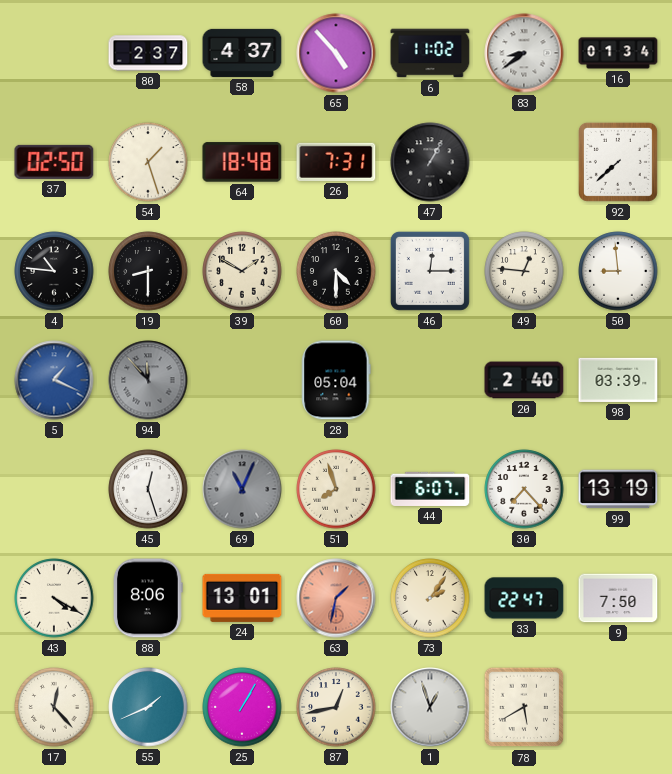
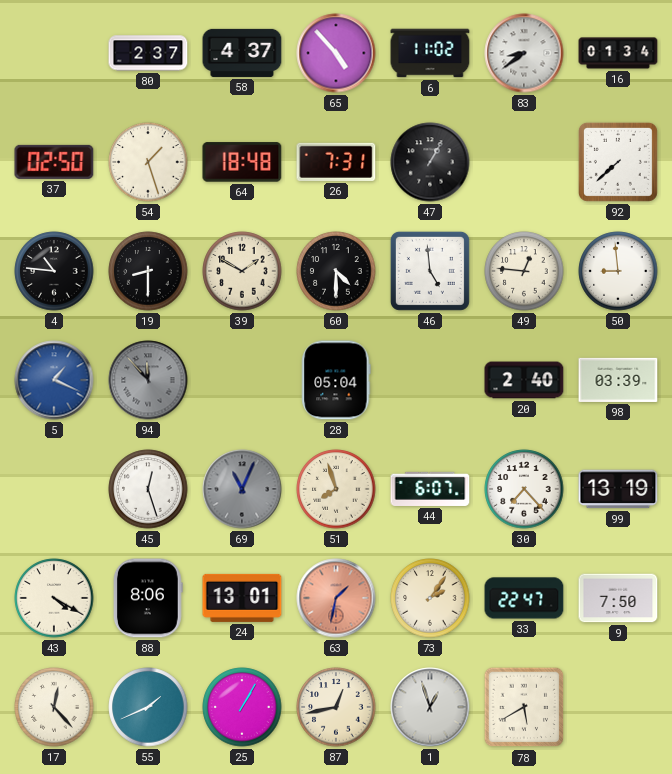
46: 12:15 -> 4:59
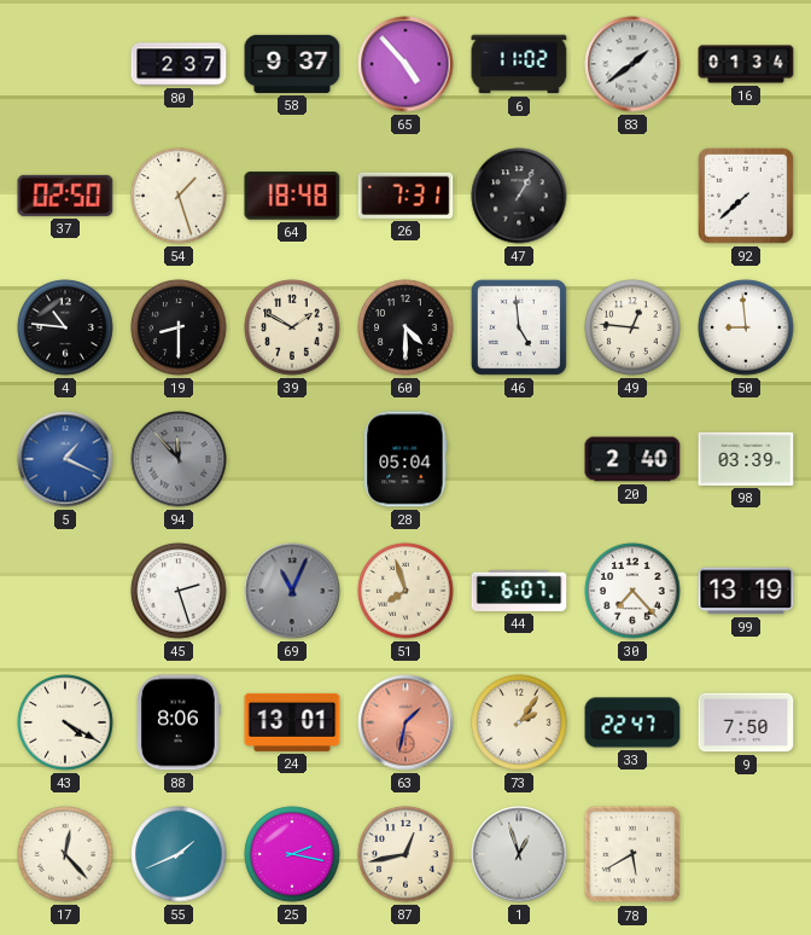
58: 4:37 -> 9:37
83: 8:39 -> 1:39
45: 12:27 -> 2:27
25: 1:05 -> 2:17
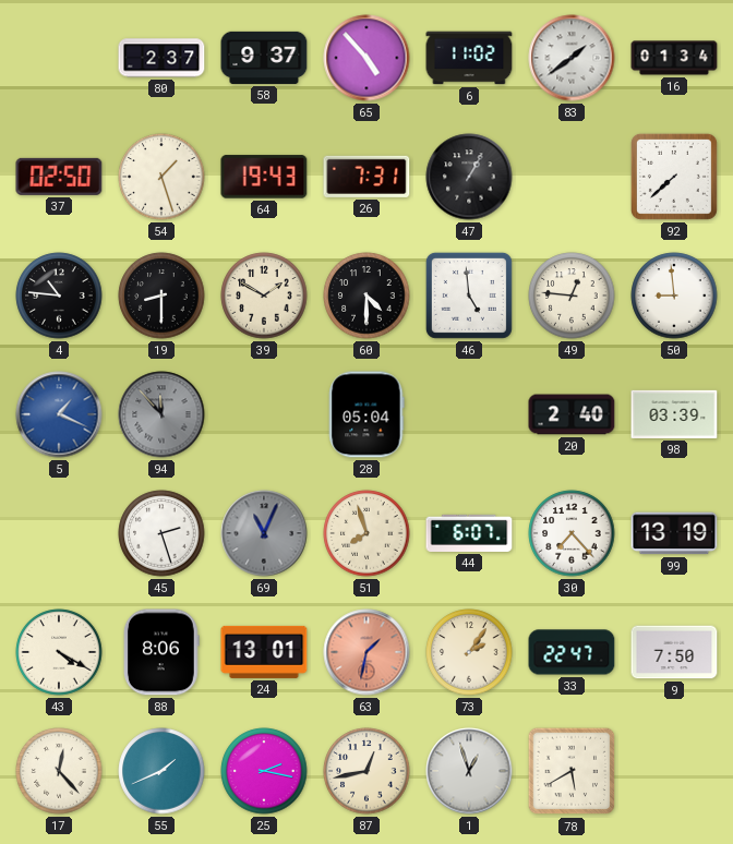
64: 18:48 -> 19:43
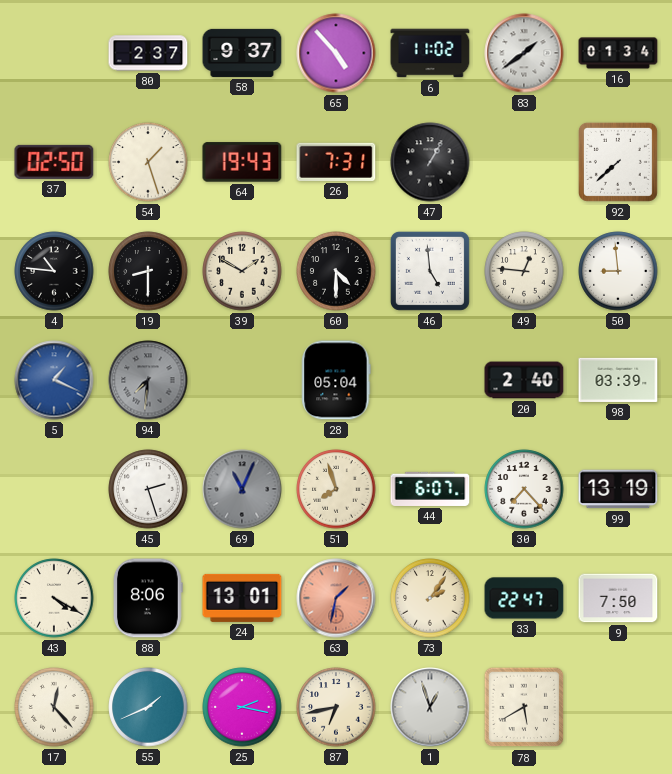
94: 11:53 -> 7:31
87: 12:43 -> 6:43
